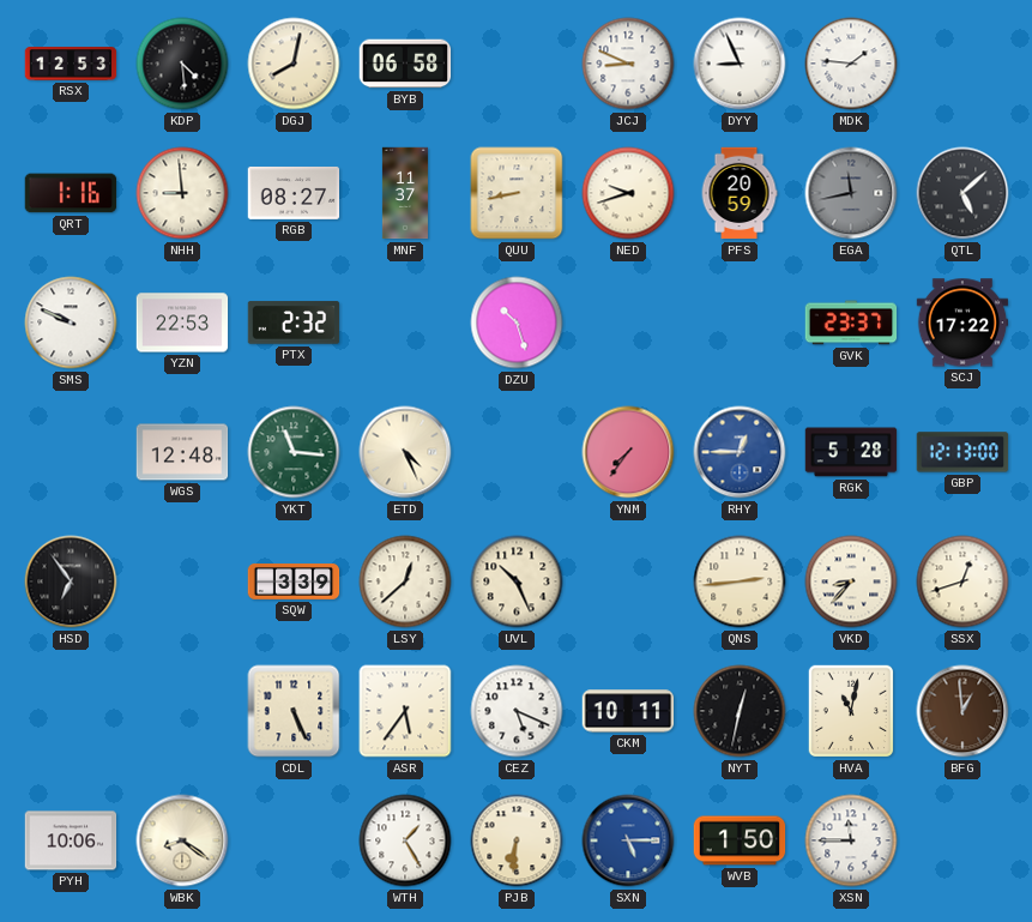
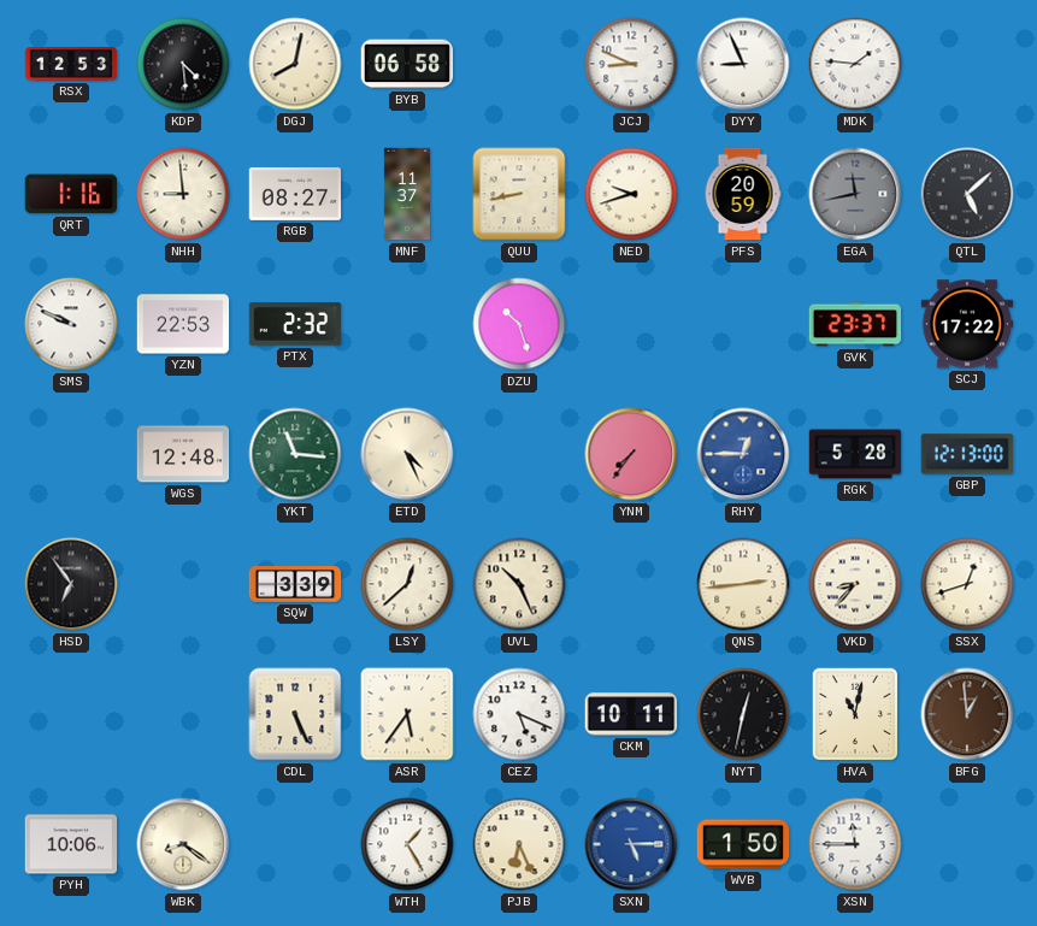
PJB: 6:31 -> 6:26
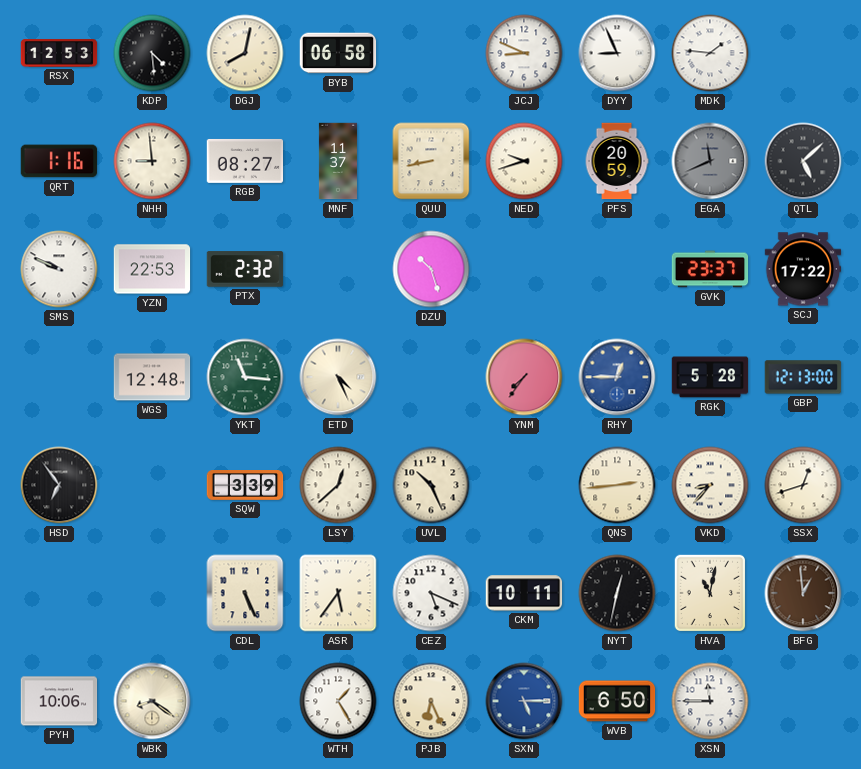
EGA: 11:43 -> 11:41
WVB: 1:50 -> 6:50
